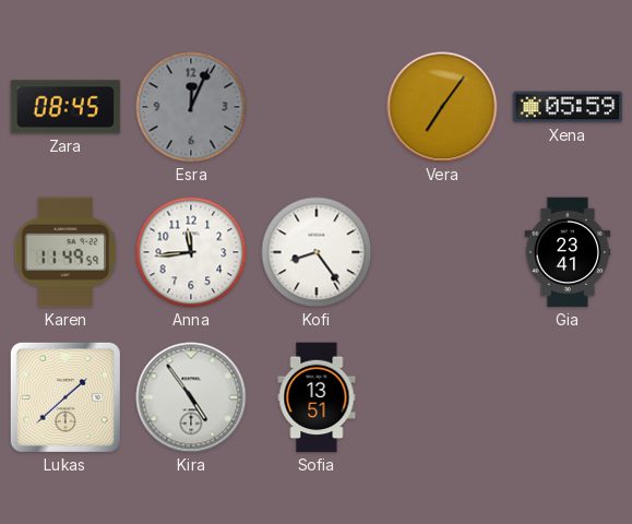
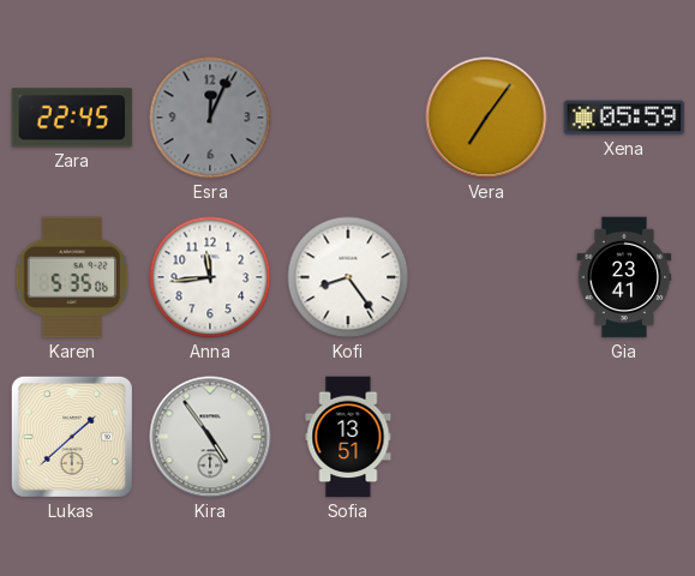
Zara: 08:45 -> 22:45
Karen: 11:49 -> 5:35
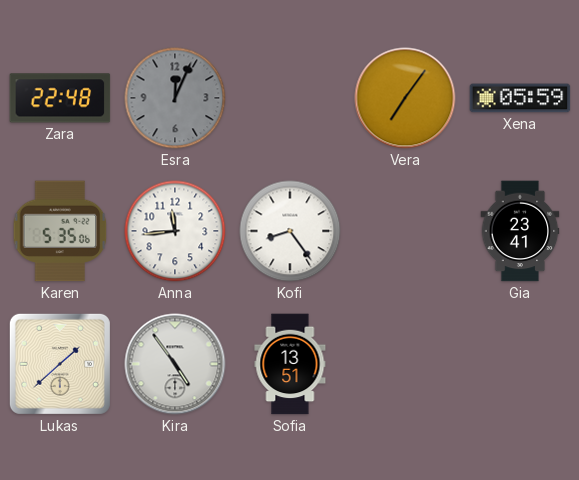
Zara: 22:45 -> 22:48
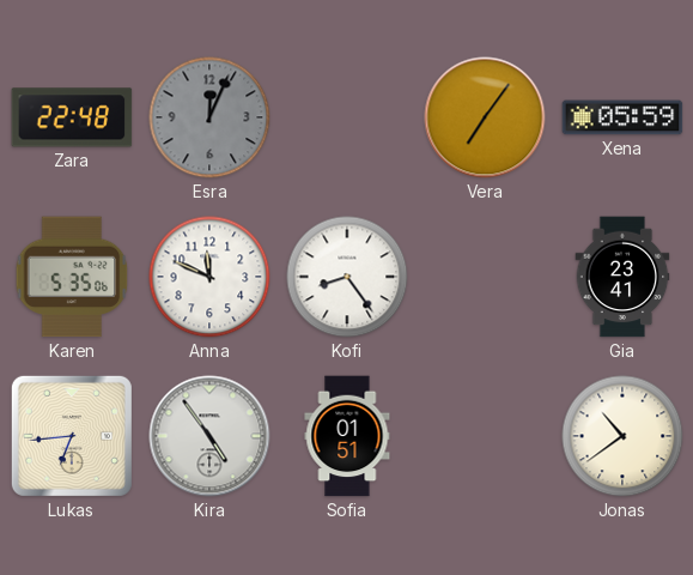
Anna: 11:44 -> 11:49
Lukas: 1:38 -> 6:44
Sofia: 13:51 -> 01:51
Jonas: none -> 10:39
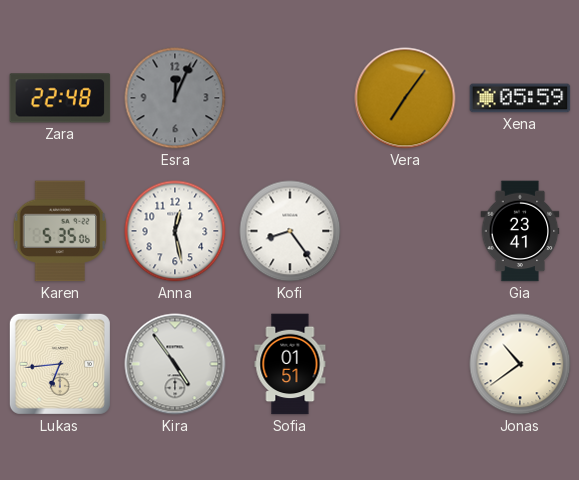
Anna: 11:49 -> 12:28
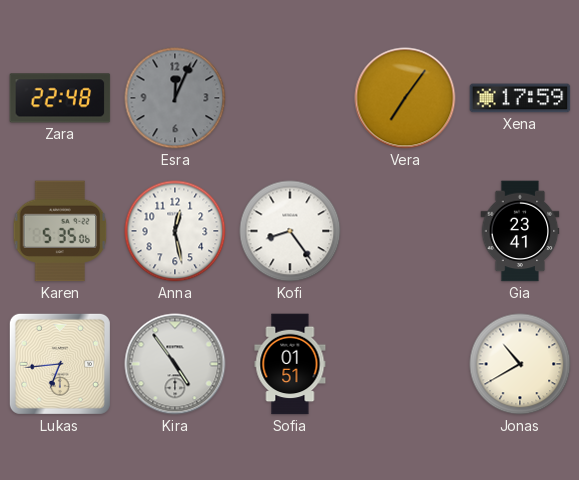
Xena: 05:59 -> 17:59
Jonas: 10:39 -> 10:40
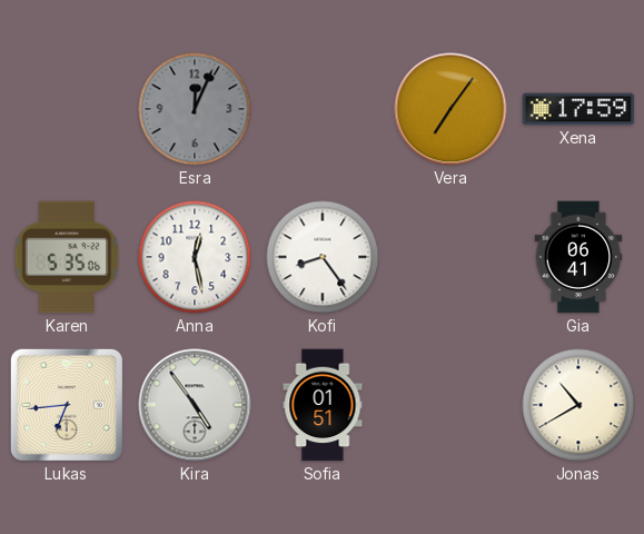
Zara: 22:48 -> none
Gia: 23:41 -> 06:41
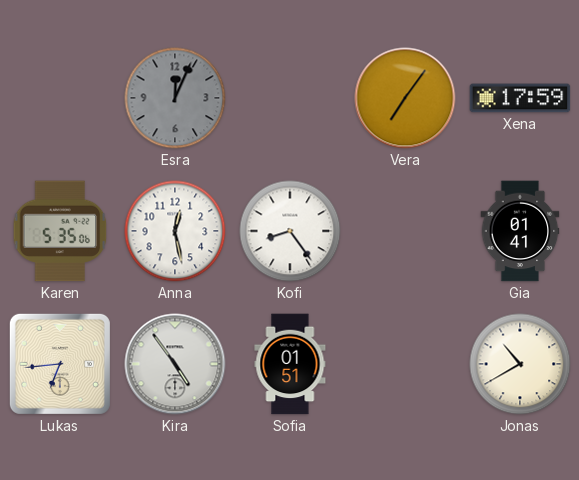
Gia: 06:41 -> 01:41
